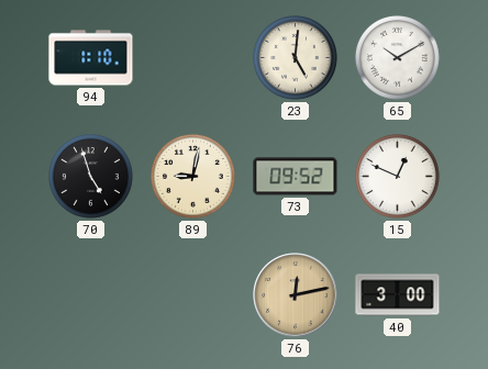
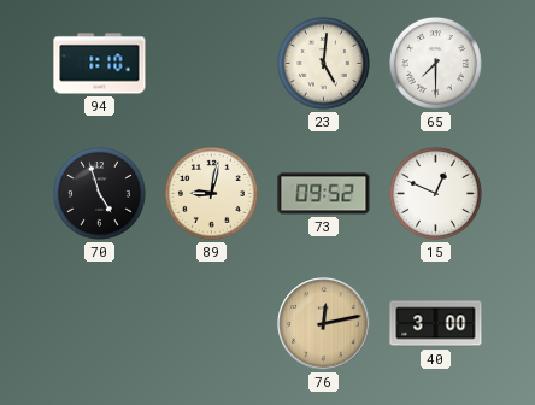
65: 10:10 -> 7:30
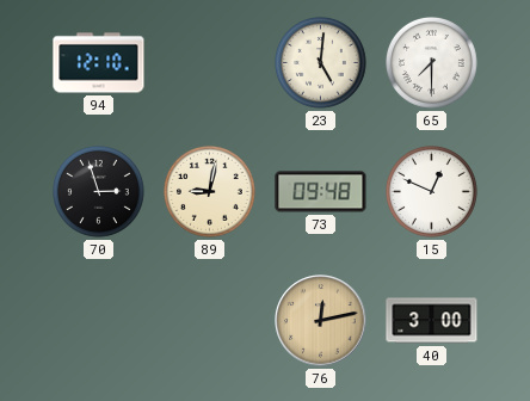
94: 1:10 -> 12:10
70: 4:57 -> 2:57
73: 09:52 -> 09:48
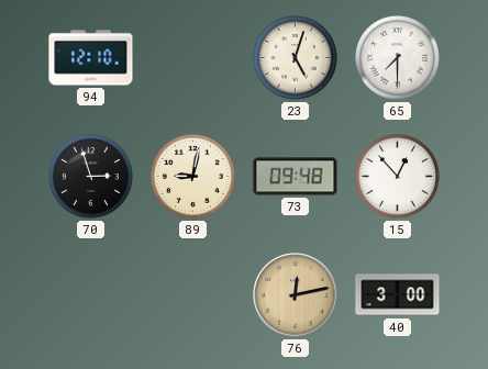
23: 5:01 -> 5:03
15: 12:49 -> 12:53
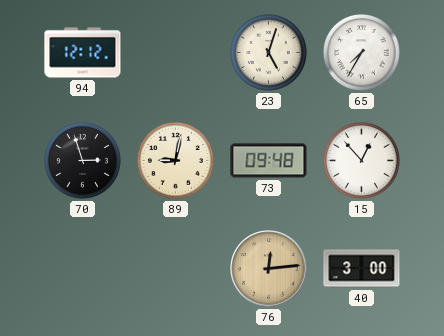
94: 12:10 -> 12:12
65: 7:30 -> 7:35
76: 12:13 -> 12:14
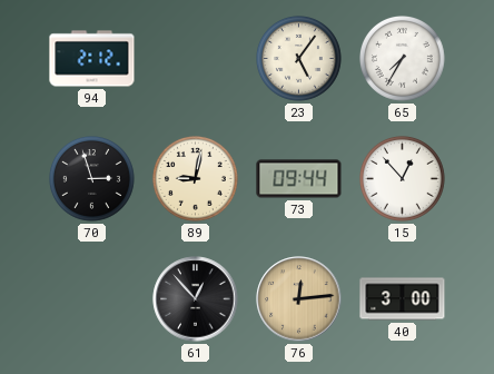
94: 12:12 -> 2:12
23: 5:03 -> 5:06
73: 09:48 -> 09:44
61: none -> 12:53
